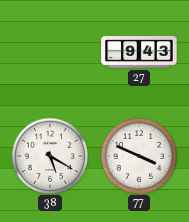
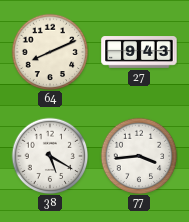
64: none -> 8:11
77: 3:49 -> 3:44
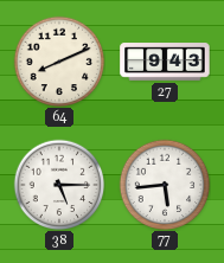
38: 5:20 -> 5:15
77: 3:44 -> 5:44
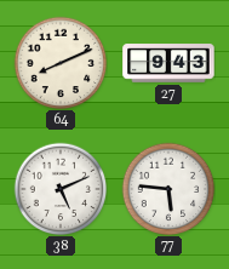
38: 5:15 -> 5:11
77: 5:44 -> 5:46
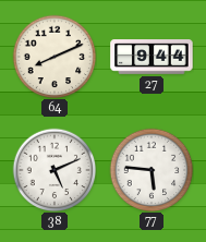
27: 9:43 -> 9:44
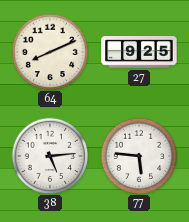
27: 9:44 -> 9:25
38: 5:11 -> 5:14
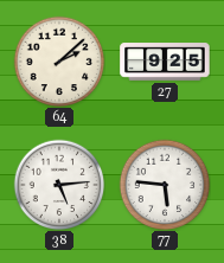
64: 8:11 -> 2:08
